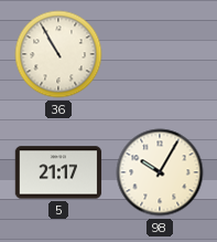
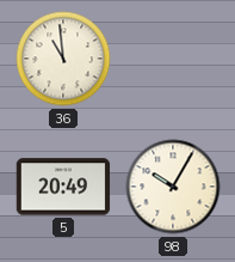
36: 10:55 -> 10:59
5: 21:17 -> 20:49
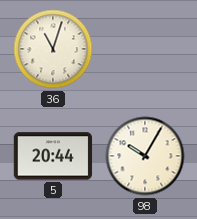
36: 10:59 -> 11:03
5: 20:49 -> 20:44
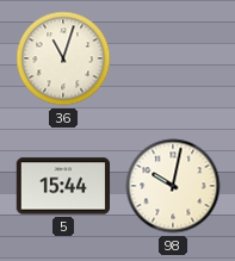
5: 20:44 -> 15:44
98: 10:05 -> 10:02
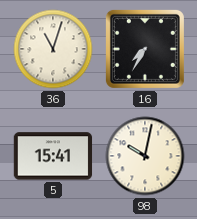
16: none -> 7:35
5: 15:44 -> 15:41
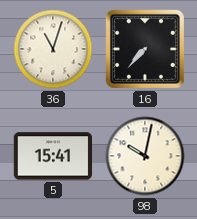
16: 7:35 -> 7:37
